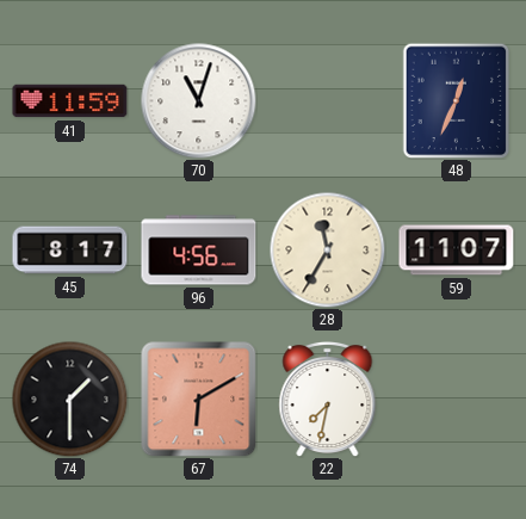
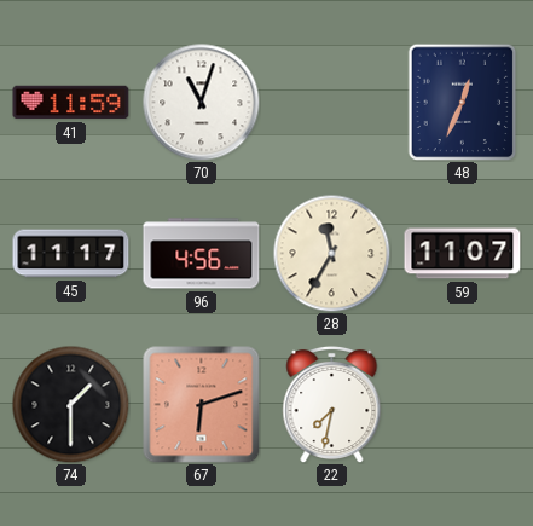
45: 8:17 -> 11:17
67: 6:10 -> 6:12
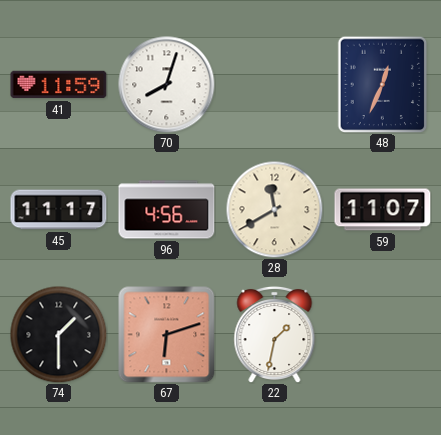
70: 11:03 -> 8:03
28: 11:35 -> 11:40
22: 7:32 -> 1:32
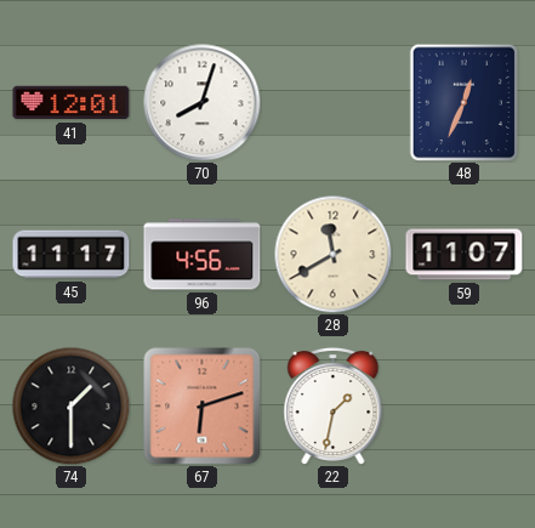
41: 11:59 -> 12:01
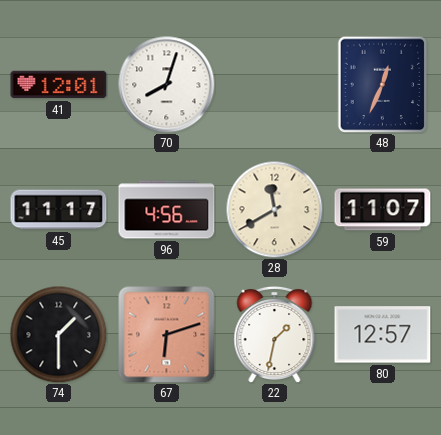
80: none -> 12:57
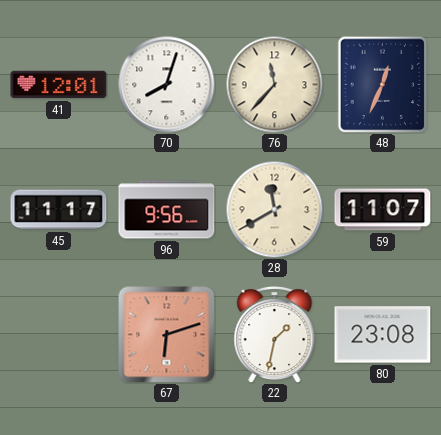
76: none -> 11:37
96: 4:56 -> 9:56
74: 1:30 -> none
80: 12:57 -> 23:08
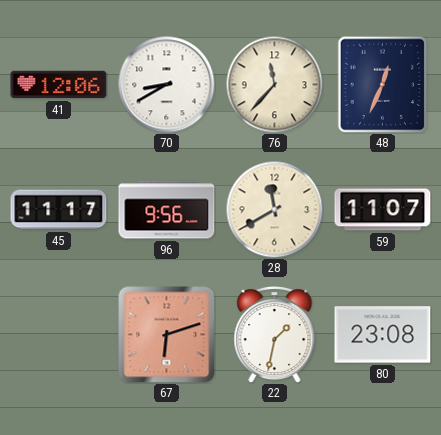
41: 12:01 -> 12:06
70: 8:03 -> 8:40
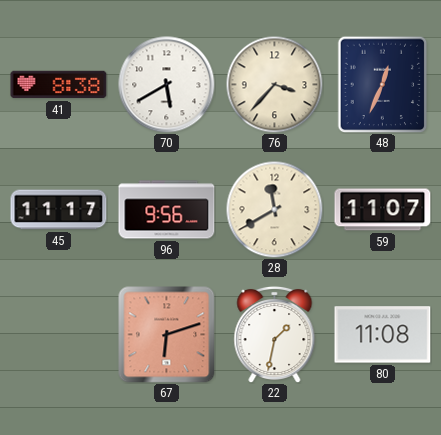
41: 12:06 -> 8:38
70: 8:40 -> 5:40
76: 11:37 -> 3:37
80: 23:08 -> 11:08
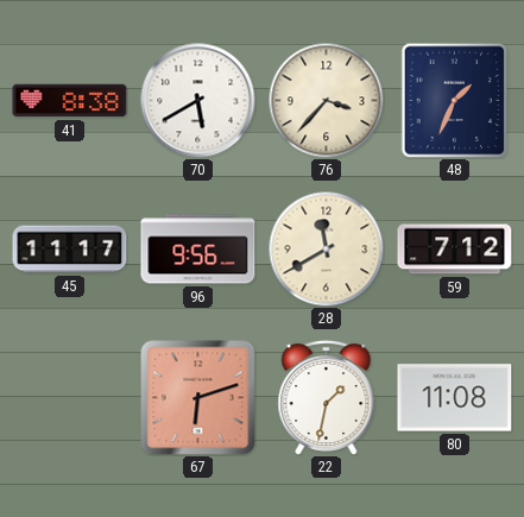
48: 12:34 -> 1:34
59: 11:07 -> 7:12
